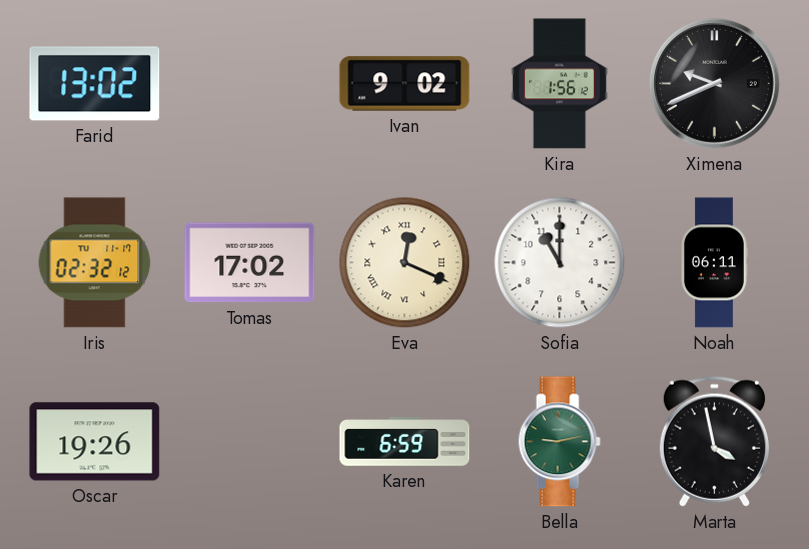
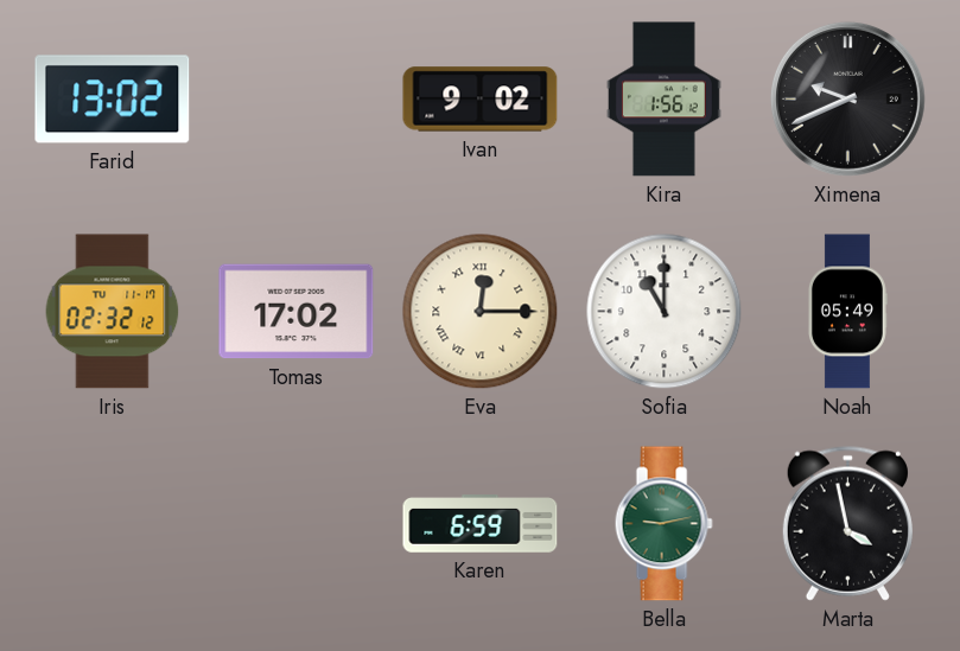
Eva: 12:19 -> 12:15
Noah: 06:11 -> 05:49
Oscar: 19:26 -> none
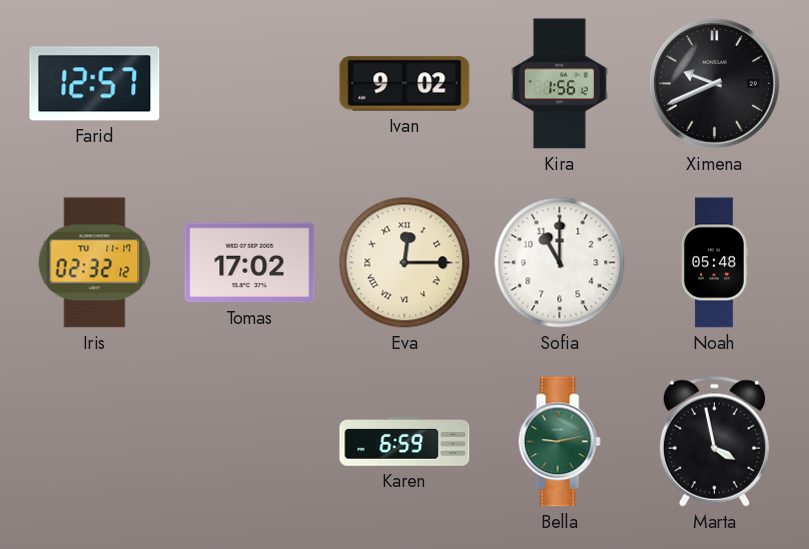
Farid: 13:02 -> 12:57
Noah: 05:49 -> 05:48
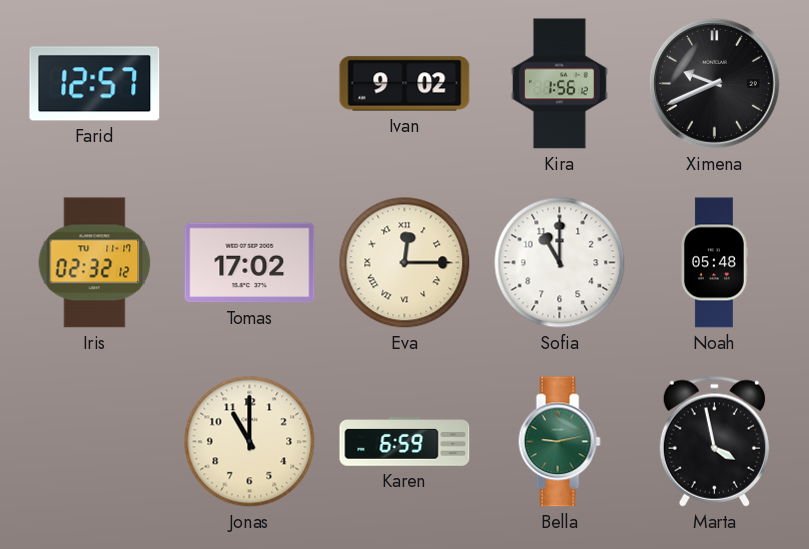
Jonas: none -> 11:00
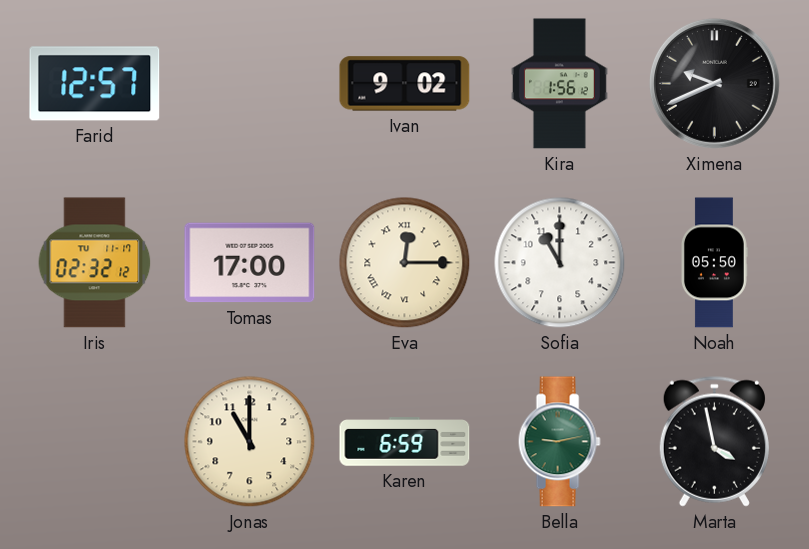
Tomas: 17:02 -> 17:00
Noah: 05:48 -> 05:50
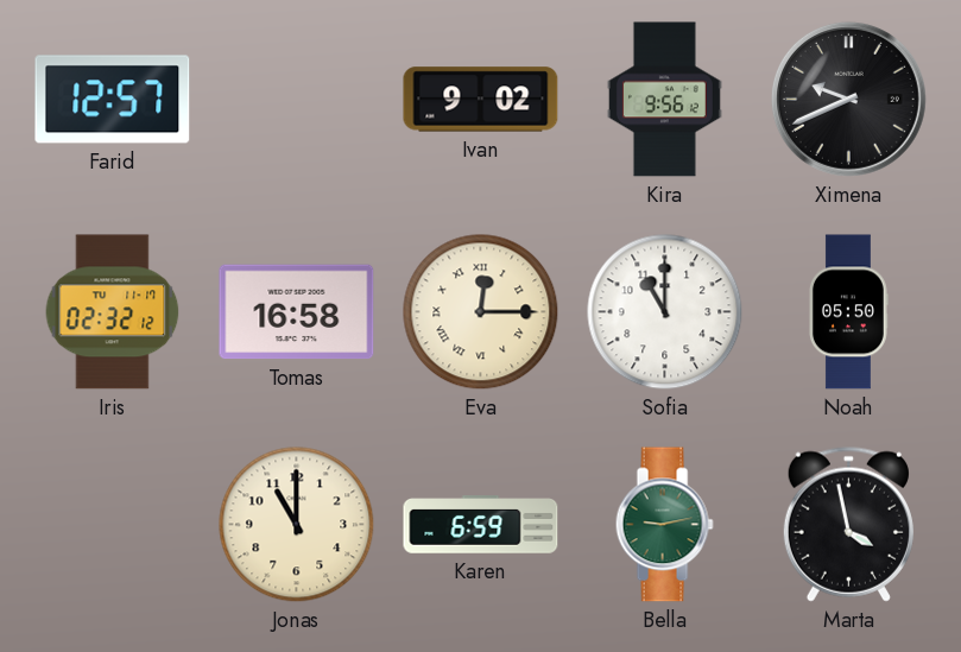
Kira: 1:56 -> 9:56
Tomas: 17:00 -> 16:58
